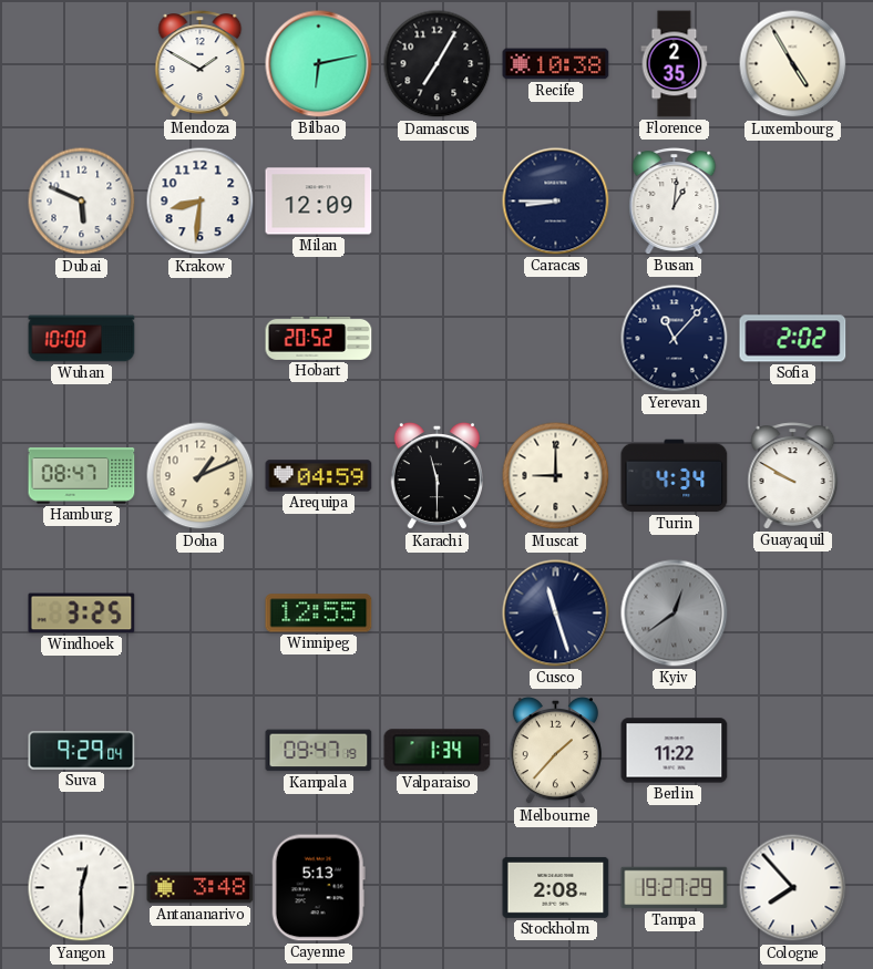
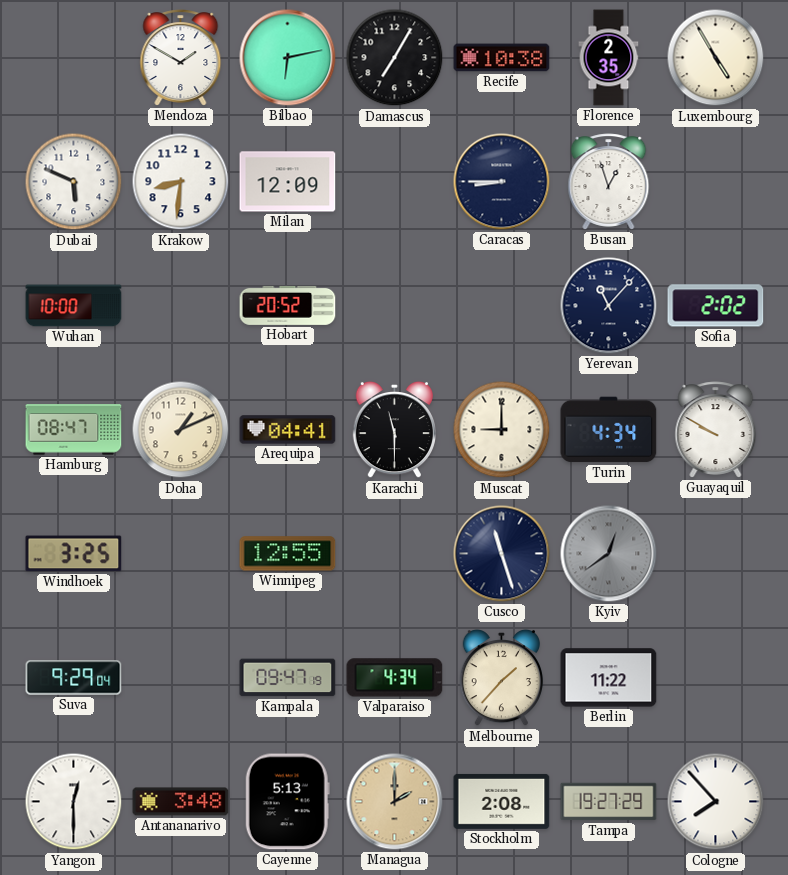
Busan: 1:01 -> 12:57
Arequipa: 04:59 -> 04:41
Valparaiso: 1:34 -> 4:34
Managua: none -> 2:00
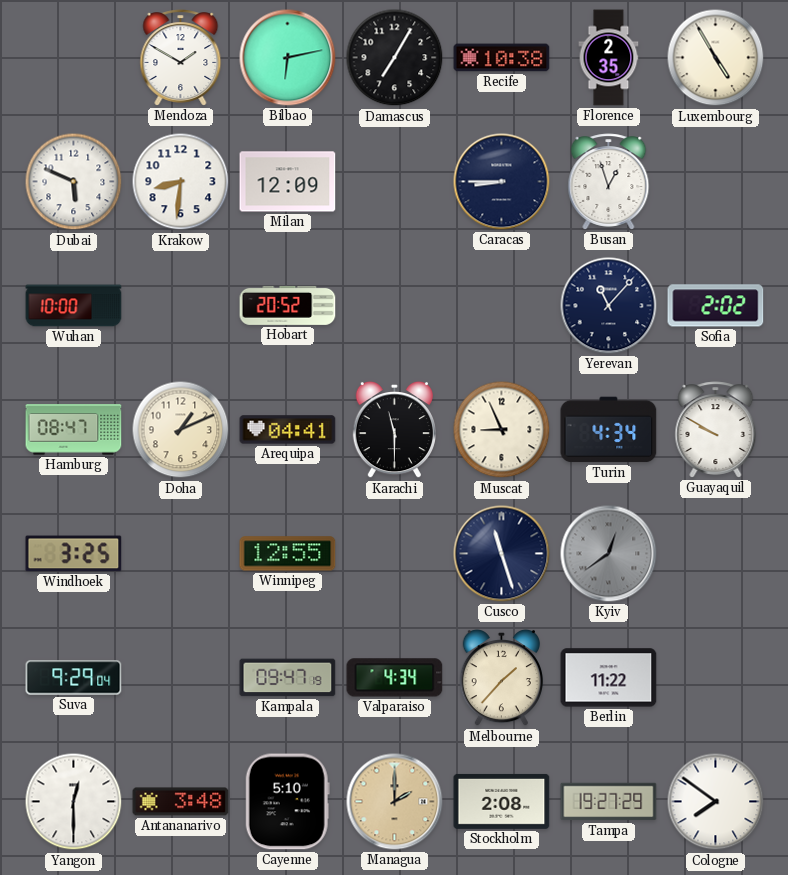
Muscat: 9:00 -> 8:56
Cayenne: 5:13 -> 5:10
Cologne: 7:53 -> 7:51
